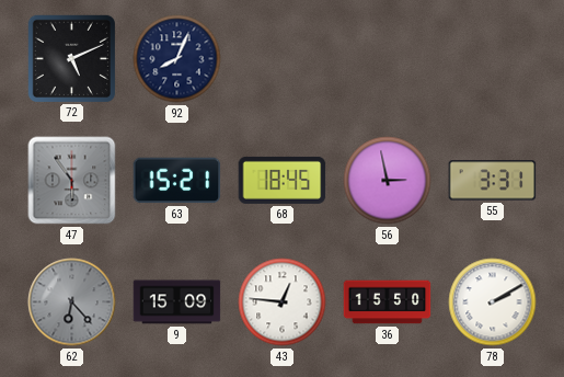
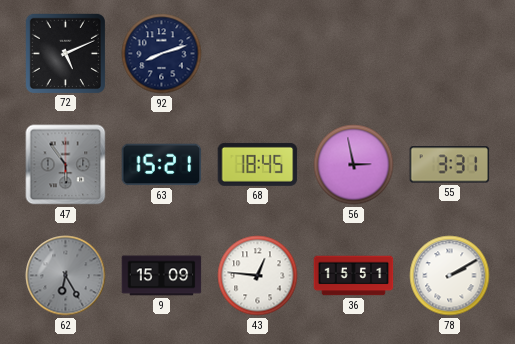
92: 8:04 -> 8:12
62: 6:23 -> 6:25
36: 15:50 -> 15:51
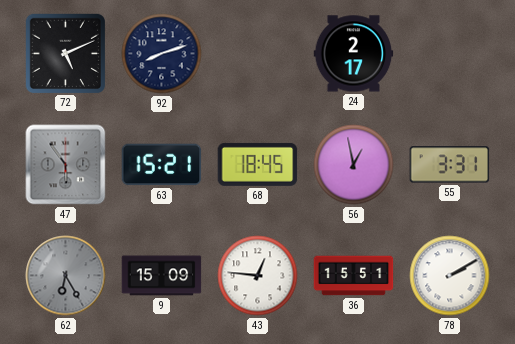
24: none -> 2:17
56: 2:58 -> 12:58
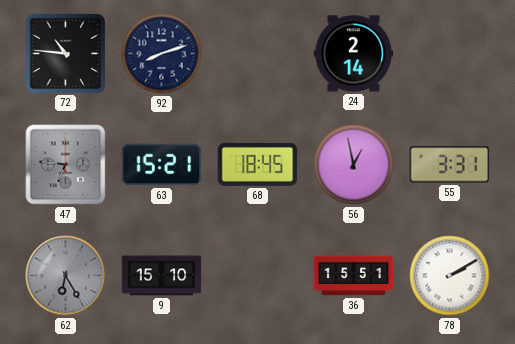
72: 5:11 -> 10:46
24: 2:17 -> 2:14
47: 5:54 -> 6:46
9: 15:09 -> 15:10
43: 12:46 -> none
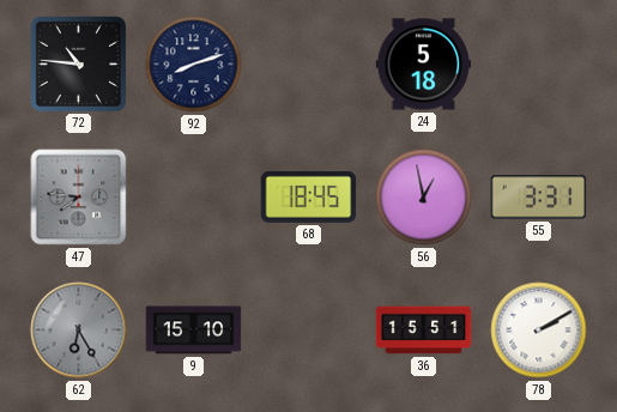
24: 2:14 -> 5:18
47: 6:46 -> 7:46
63: 15:21 -> none
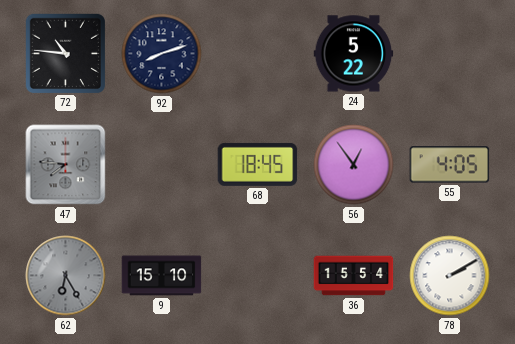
24: 5:18 -> 5:22
56: 12:58 -> 12:54
55: 3:31 -> 4:05
36: 15:51 -> 15:54
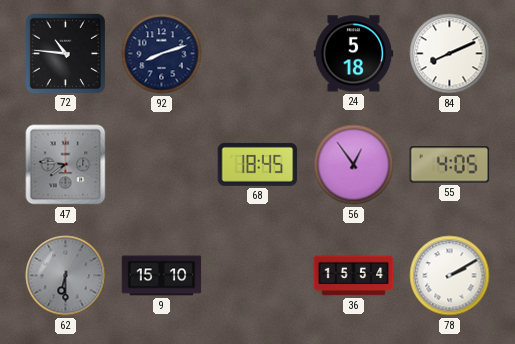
24: 5:22 -> 5:18
84: none -> 8:11
62: 6:25 -> 6:30
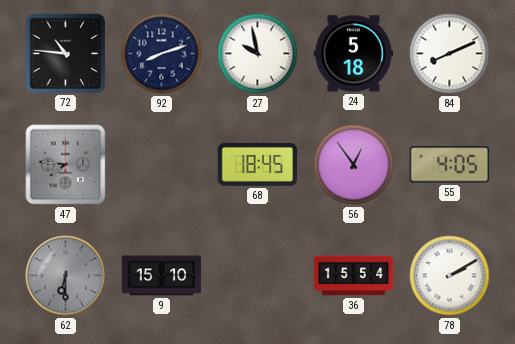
27: none -> 9:58
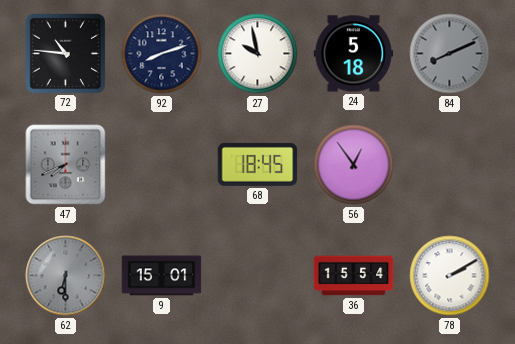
84 dial: white -> grey
47: 7:46 -> 7:41
55: 4:05 -> none
9: 15:10 -> 15:01
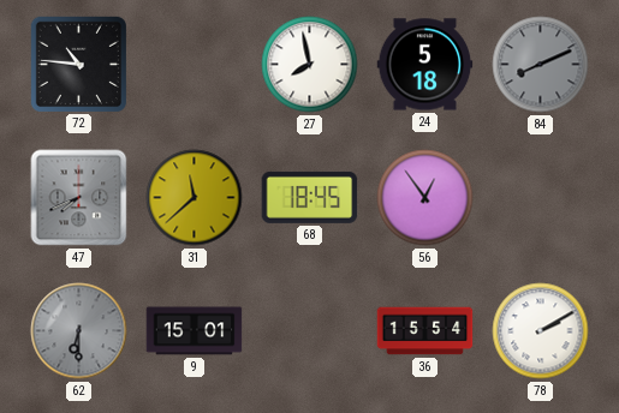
92: 8:12 -> none
27: 9:58 -> 7:58
31: none -> 11:38
